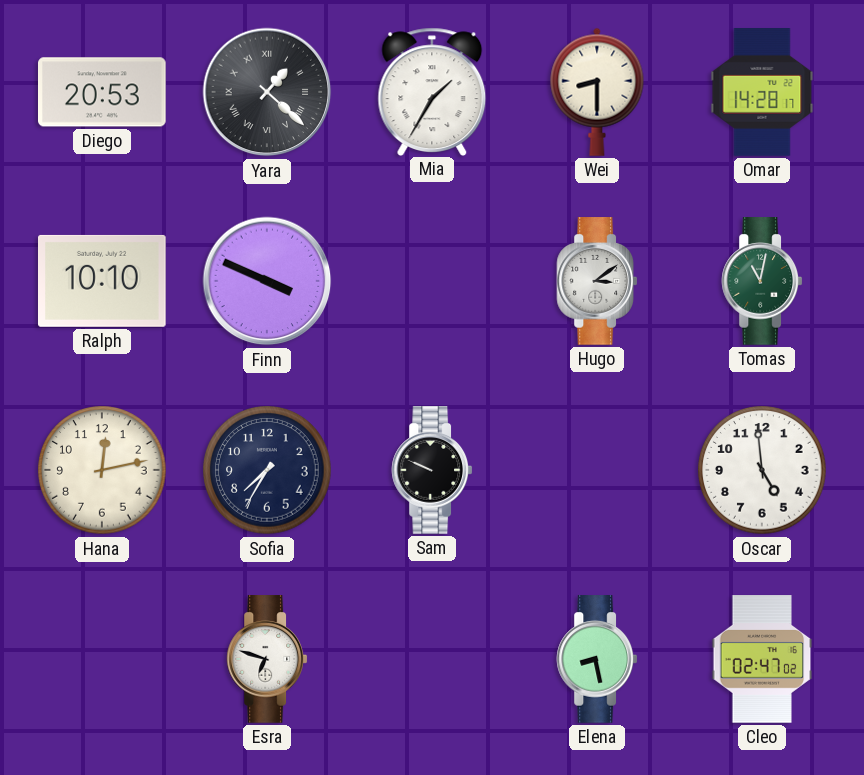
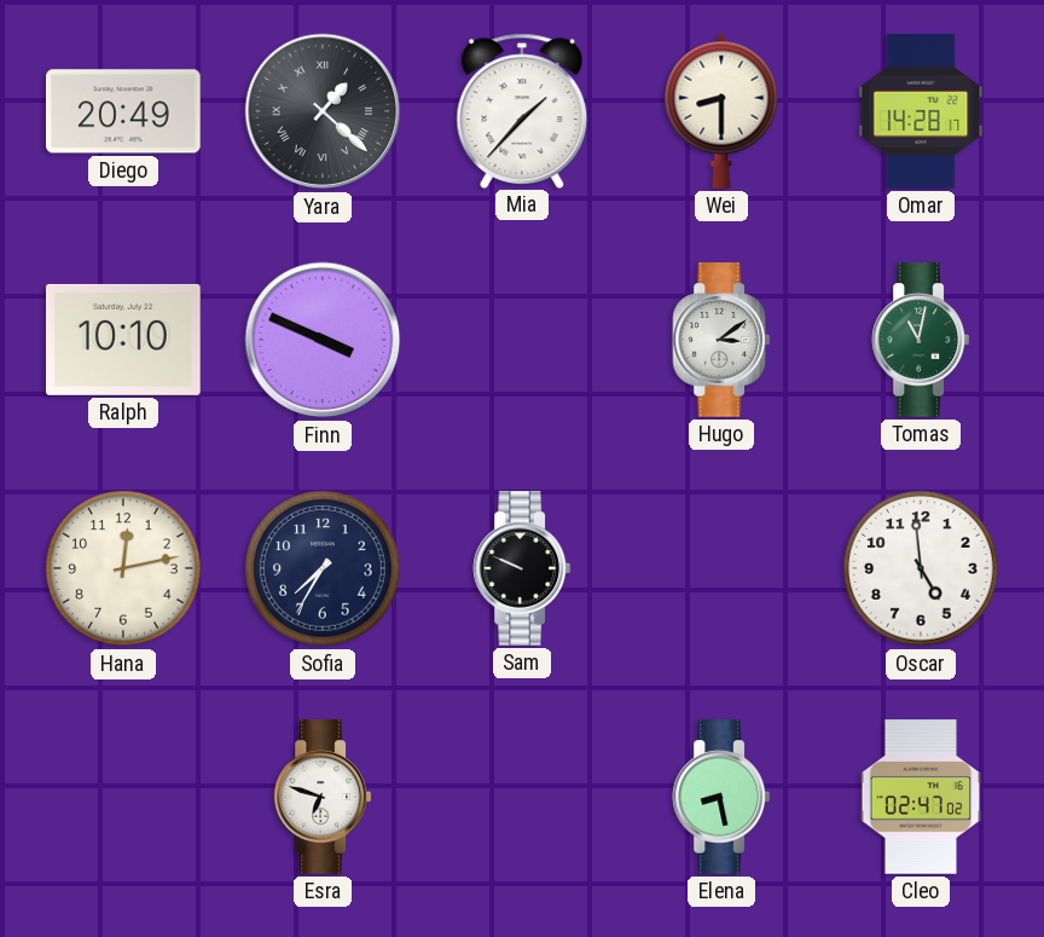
Diego: 20:53 -> 20:49
Mia: 1:35 -> 1:37
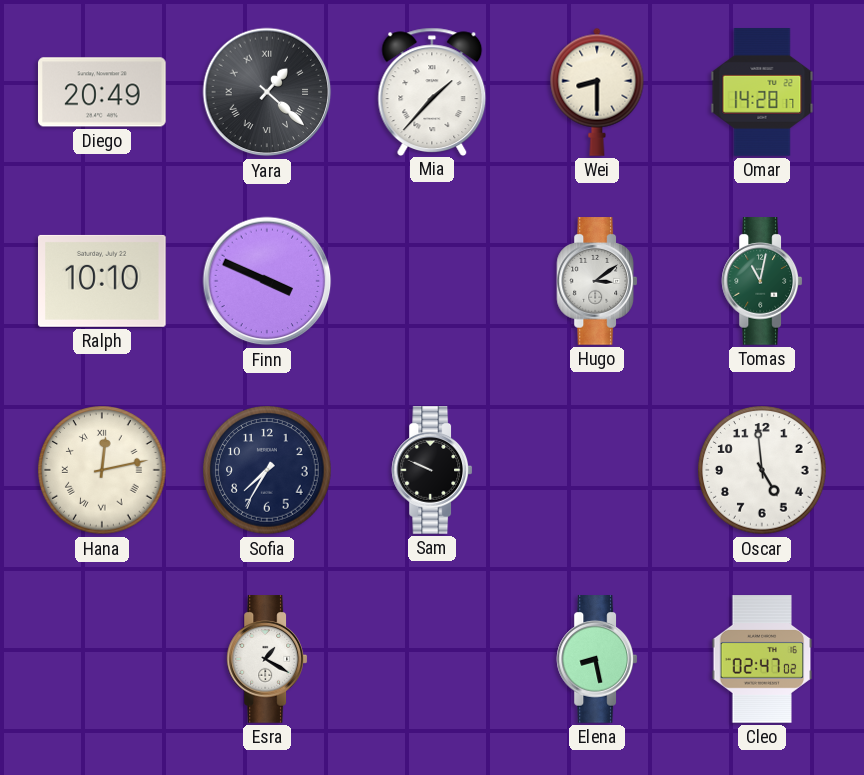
Hana numerals: Arabic -> Roman
Esra: 6:48 -> 1:20
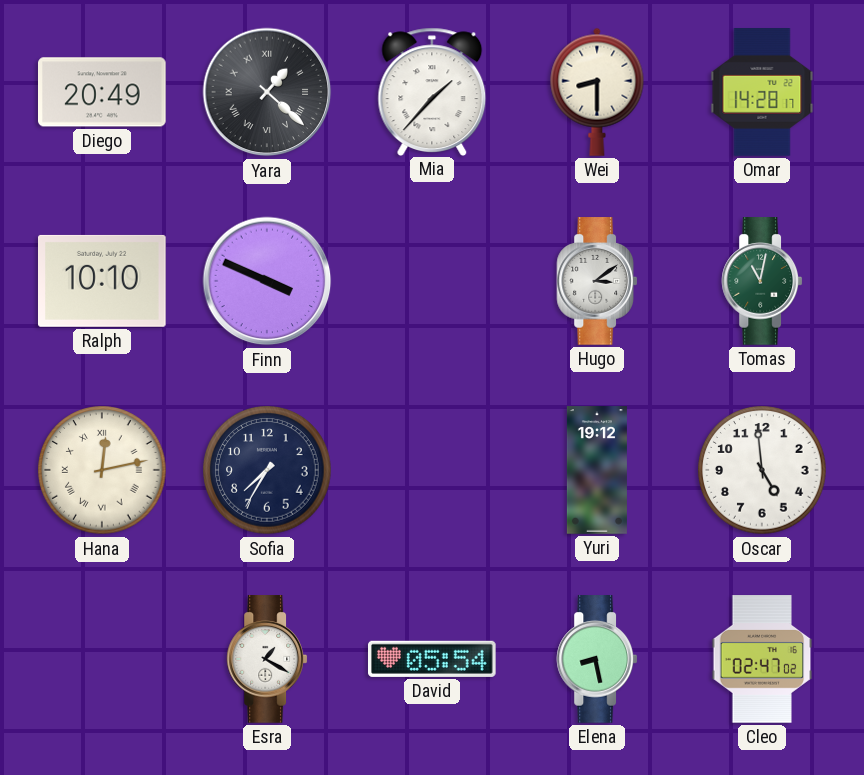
Sam: 9:49 -> none
Yuri: none -> 19:12
David: none -> 05:54
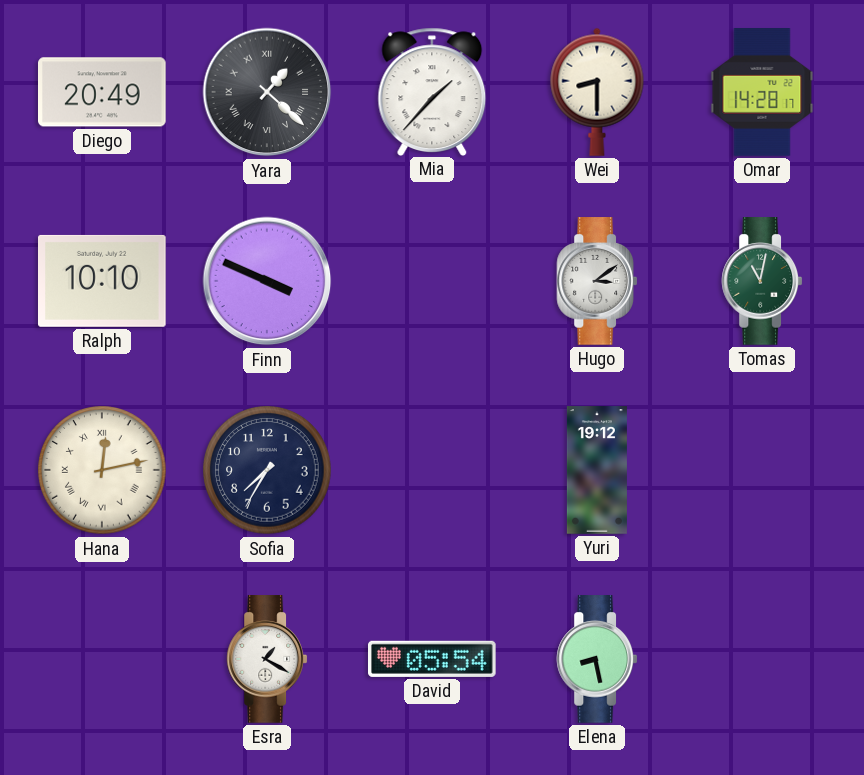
Oscar: 4:59 -> none
Cleo: 02:47 -> none
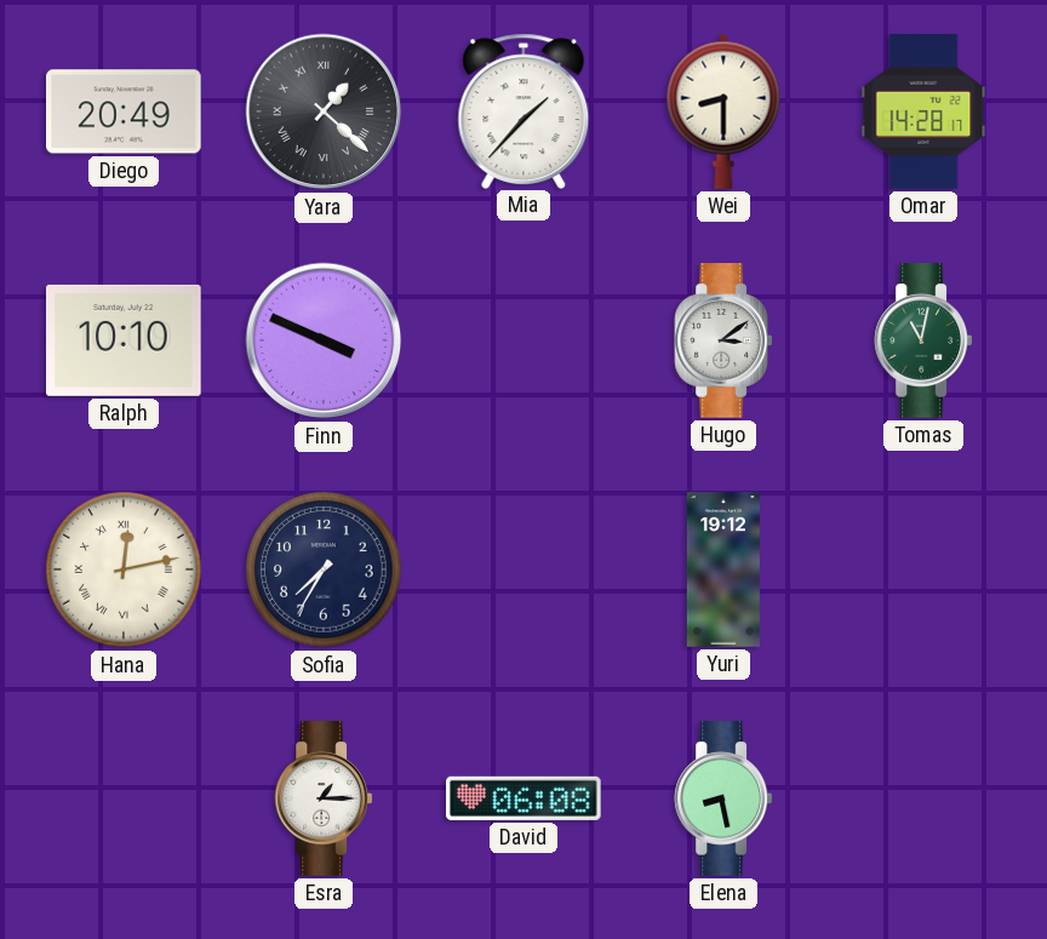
Esra: 1:20 -> 1:15
David: 05:54 -> 06:08
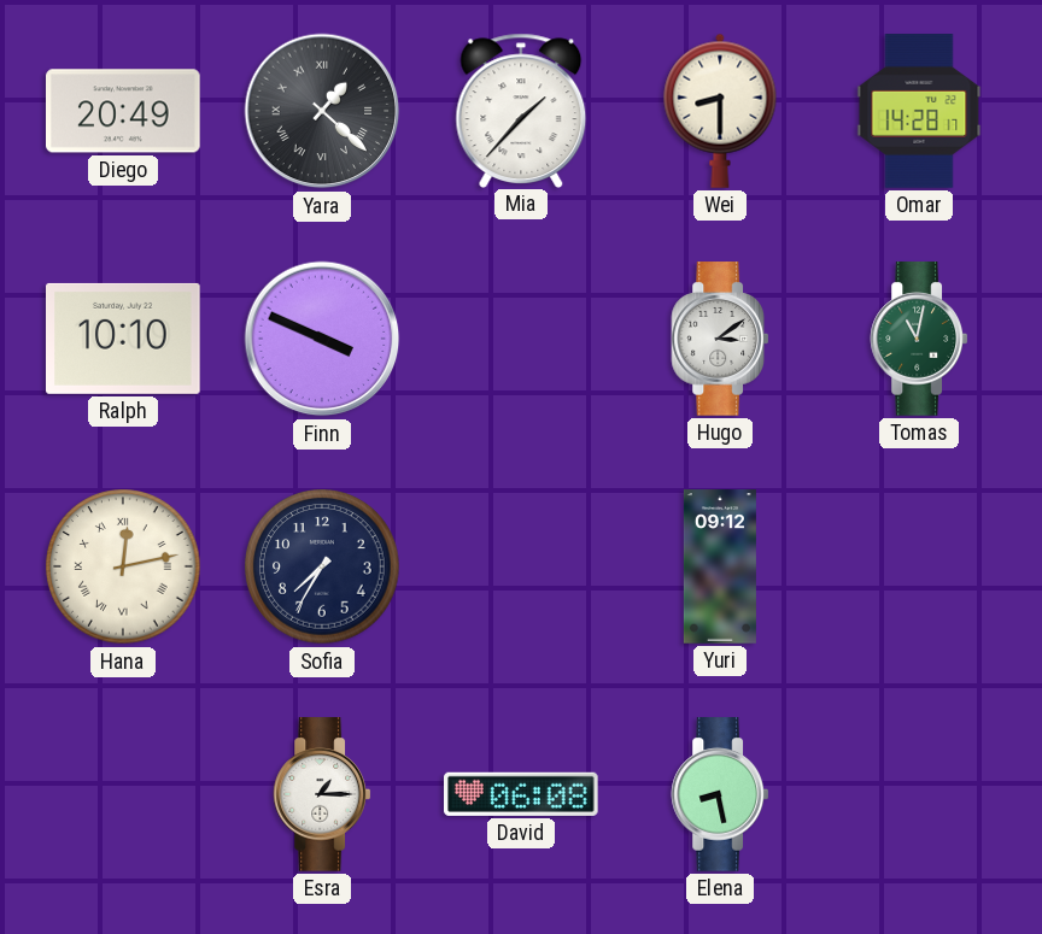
Yuri: 19:12 -> 09:12
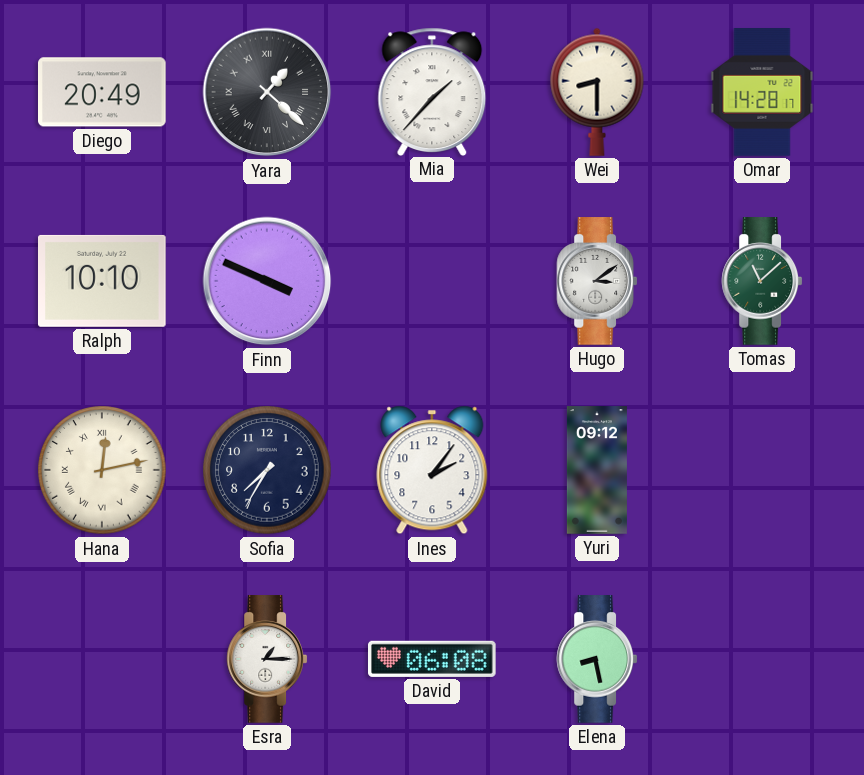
Tomas: 11:02 -> 11:08
Ines: none -> 2:06
